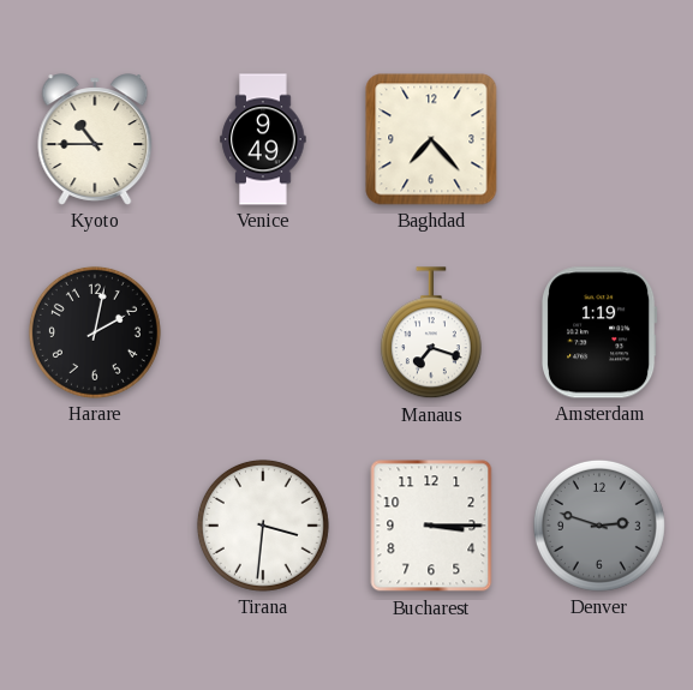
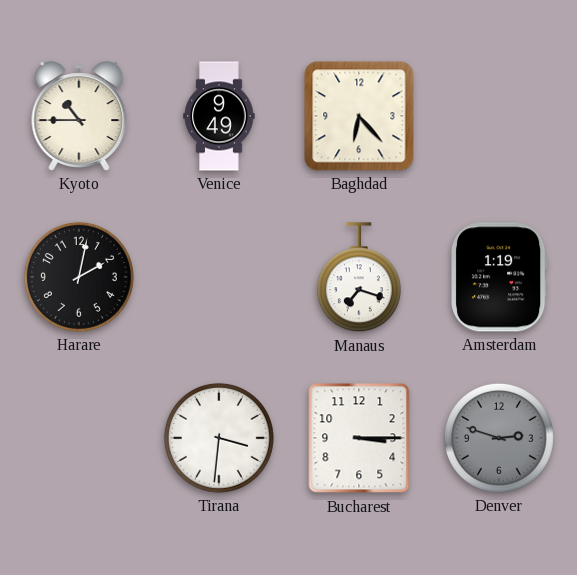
Baghdad: 7:23 -> 6:23
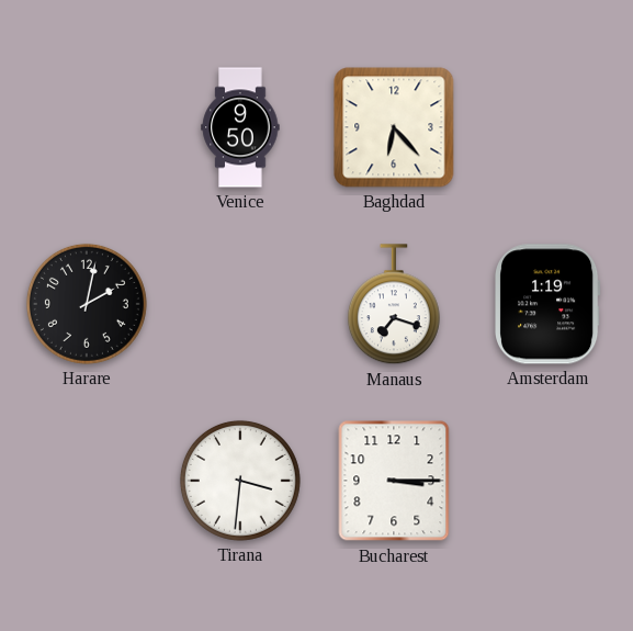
Kyoto: 10:45 -> none
Venice: 9:49 -> 9:50
Denver: 2:48 -> none
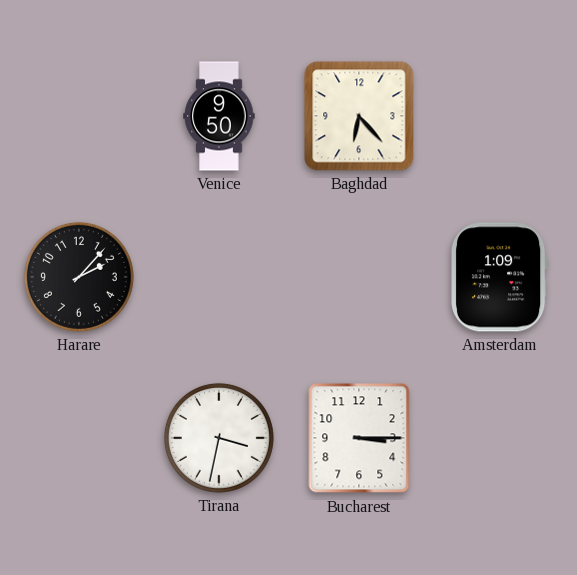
Harare: 2:02 -> 2:07
Manaus: 7:18 -> none
Amsterdam: 1:19 -> 1:09
Tirana: 3:31 -> 3:32
